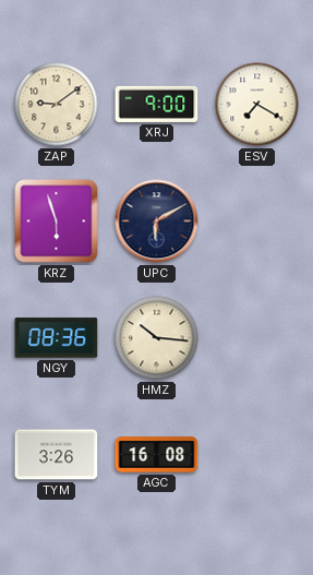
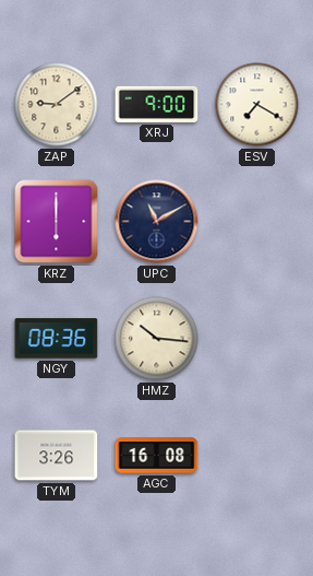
KRZ: 5:57 -> 6:00
UPC: 6:10 -> 11:10
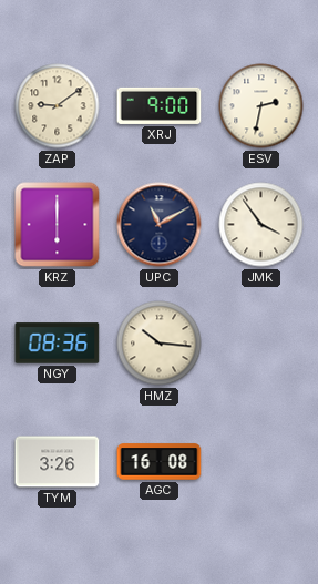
ESV: 7:20 -> 2:32
JMK: none -> 3:54
